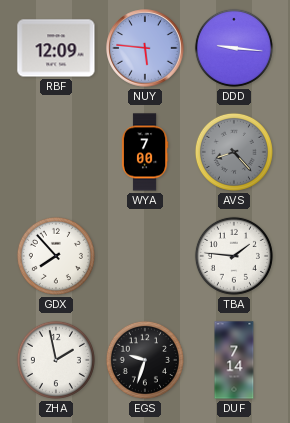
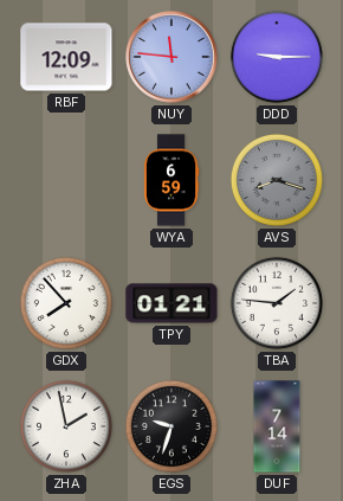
NUY: 5:46 -> 11:46
DDD: 9:16 -> 9:15
WYA: 7:00 -> 6:59
AVS: 8:23 -> 8:18
TPY: none -> 01:21
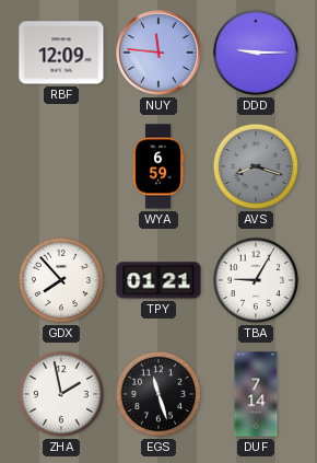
TBA: 1:46 -> 9:05
EGS: 9:33 -> 11:27
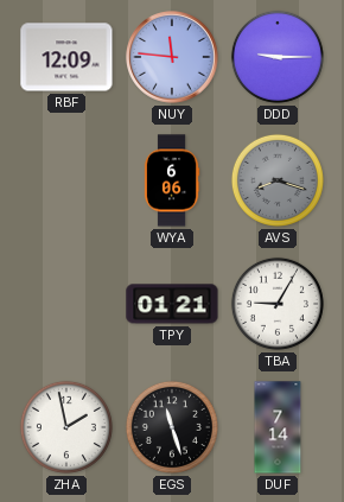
WYA: 6:59 -> 6:06
GDX: 7:53 -> none
